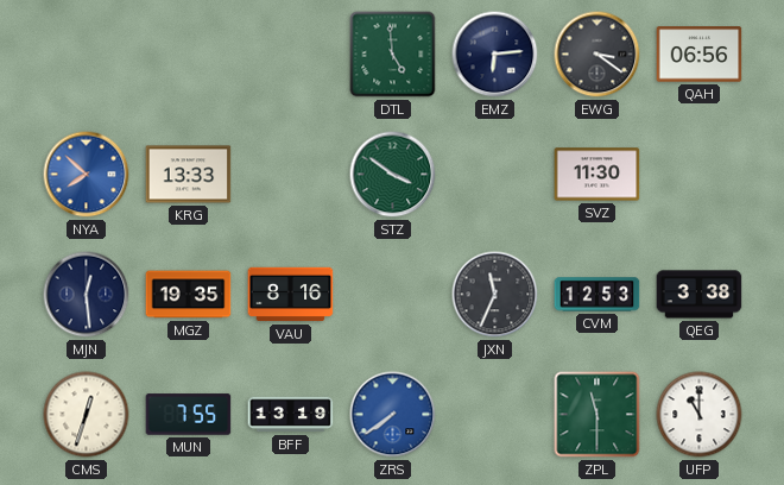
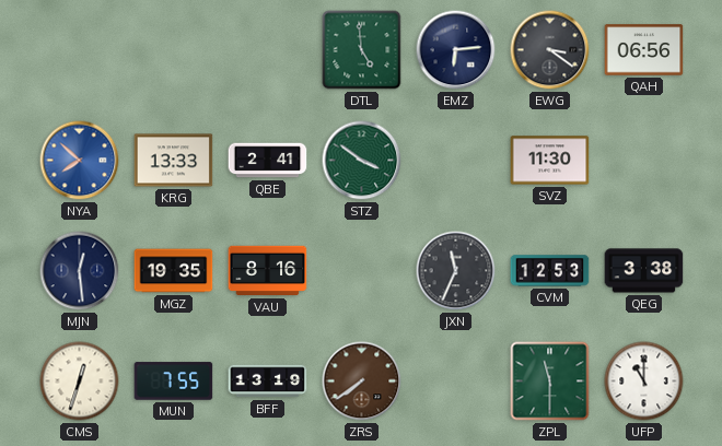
QBE: none -> 2:41
ZRS dial: blue -> brown
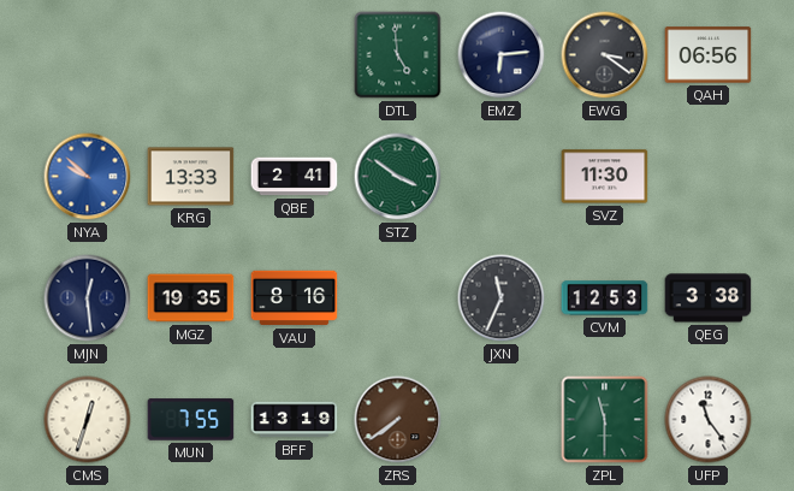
NYA: 7:52 -> 9:52
UFP: 11:00 -> 11:24
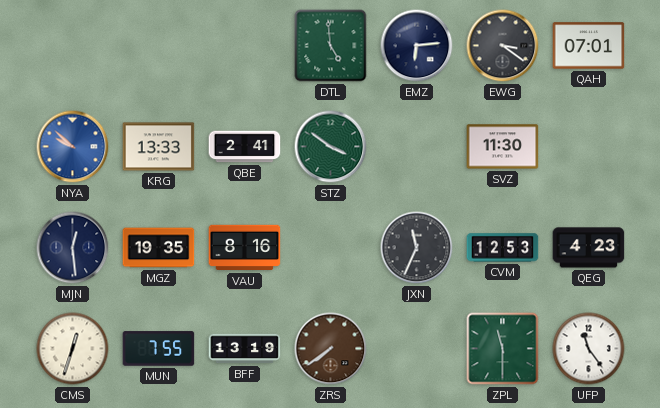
QAH: 06:56 -> 07:01
QEG: 3:38 -> 4:23
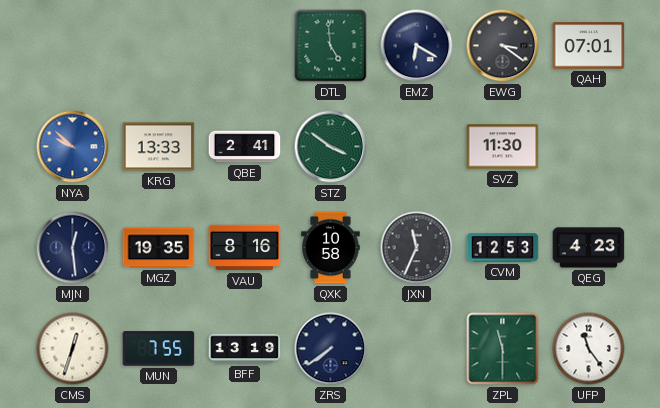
EMZ: 6:14 -> 6:20
QXK: none -> 10:58
ZRS dial: brown -> navy
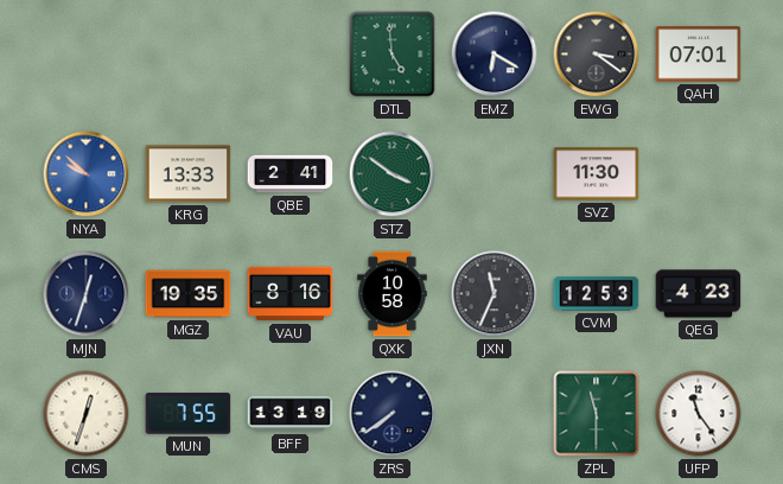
MJN: 12:29 -> 12:33
